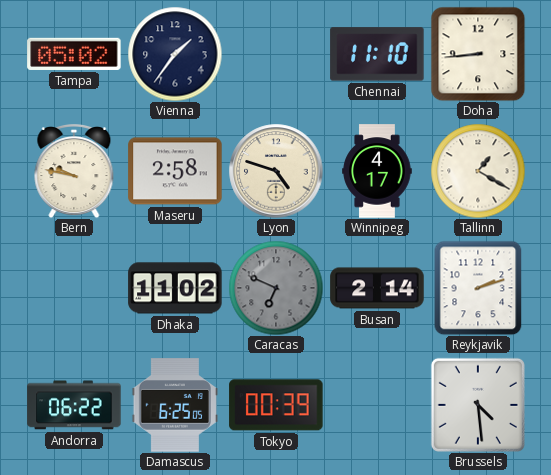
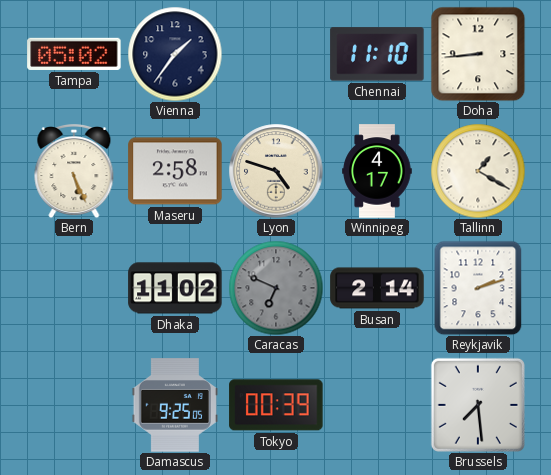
Bern: 9:47 -> 5:26
Andorra: 06:22 -> none
Damascus: 6:25 -> 9:25
Brussels: 4:29 -> 7:29
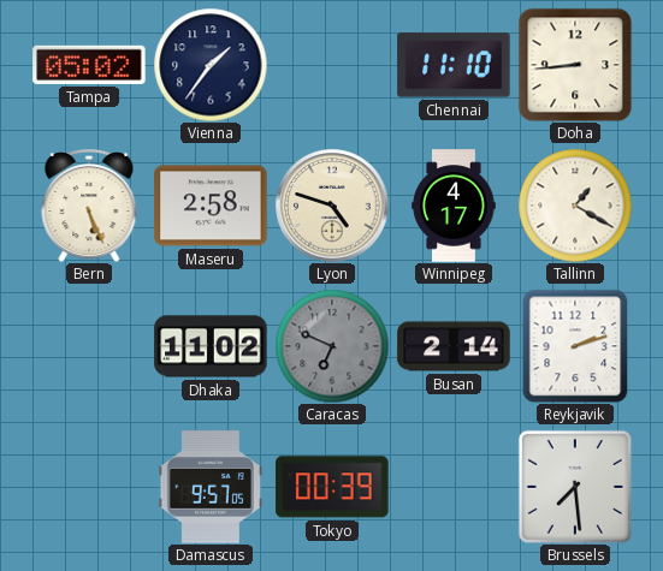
Damascus: 9:25 -> 9:57
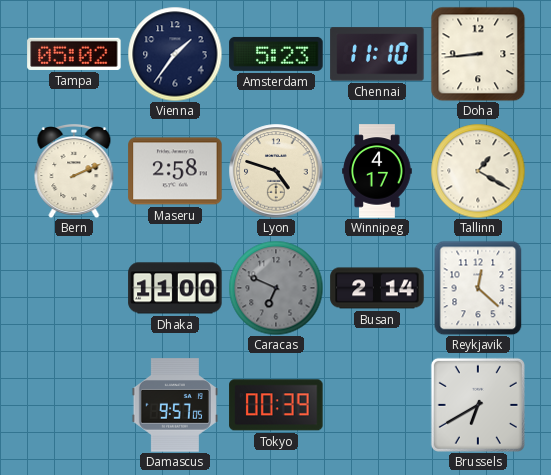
Amsterdam: none -> 5:23
Bern: 5:26 -> 2:11
Dhaka: 11:02 -> 11:00
Reykjavik: 2:12 -> 12:22
Brussels: 7:29 -> 6:40
